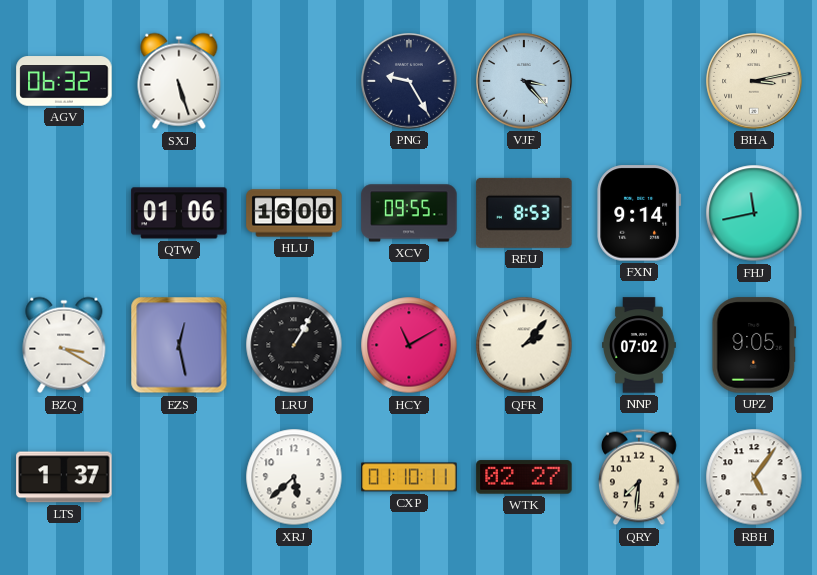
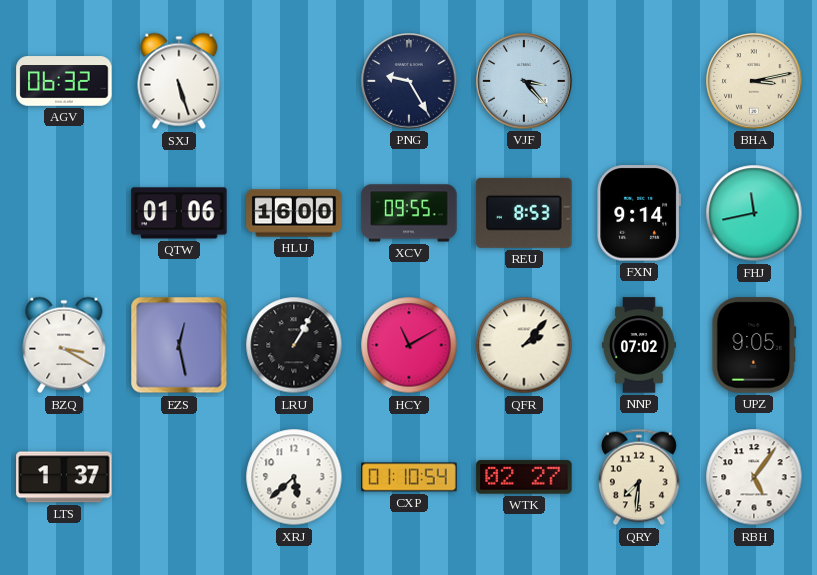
CXP: 01:10:11 -> 01:10:54
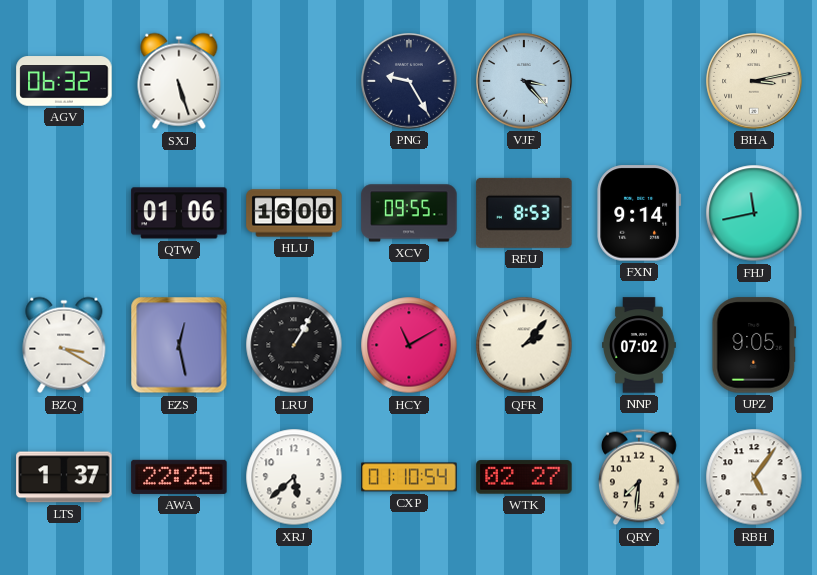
AWA: none -> 22:25
